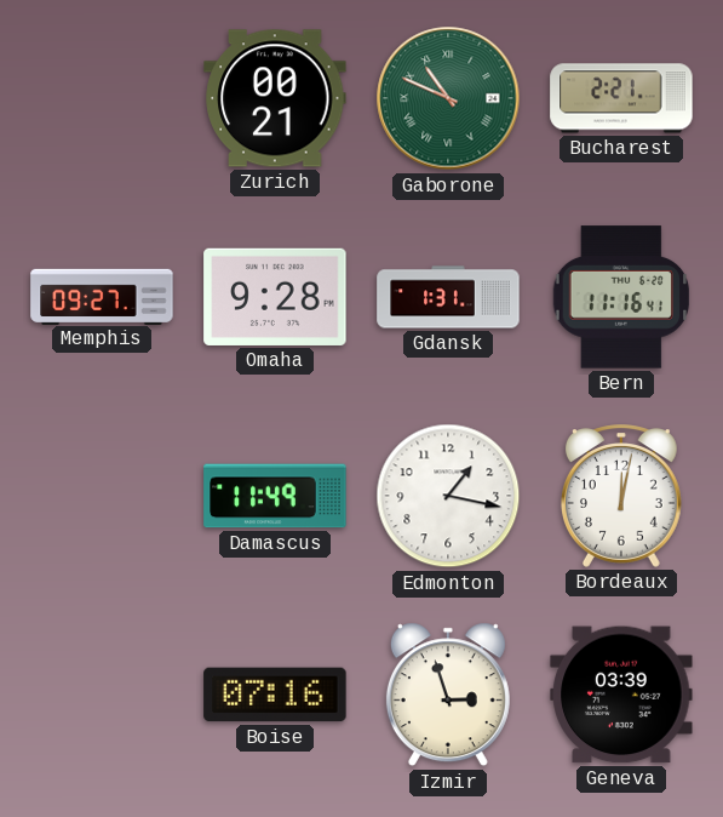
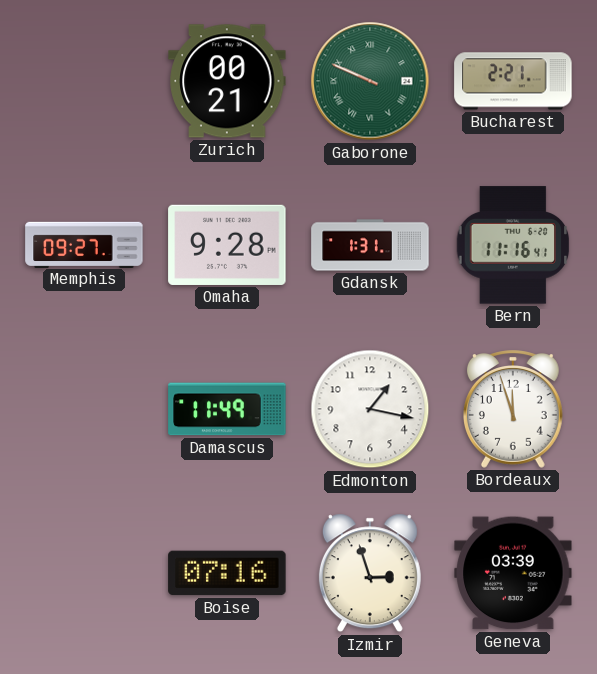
Gaborone: 10:49 -> 9:49
Bordeaux: 12:02 -> 11:57
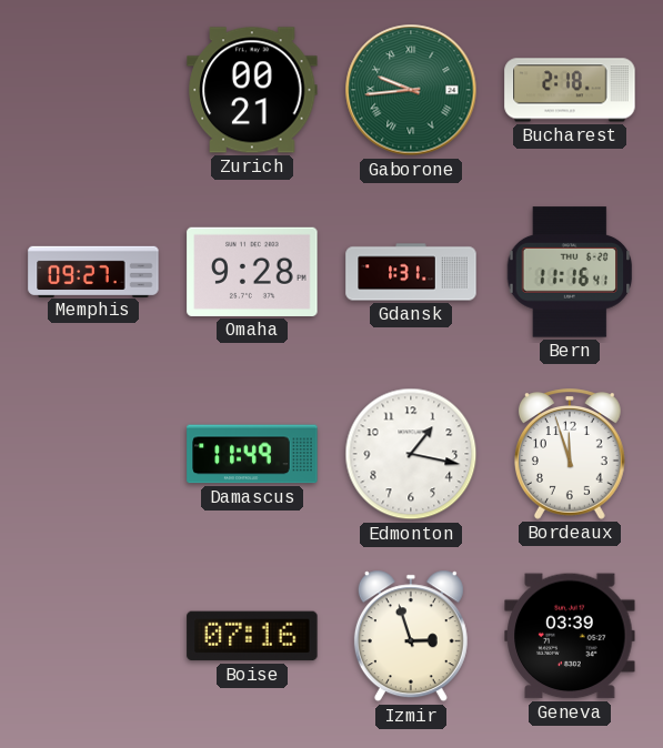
Gaborone: 9:49 -> 9:44
Bucharest: 2:21 -> 2:18
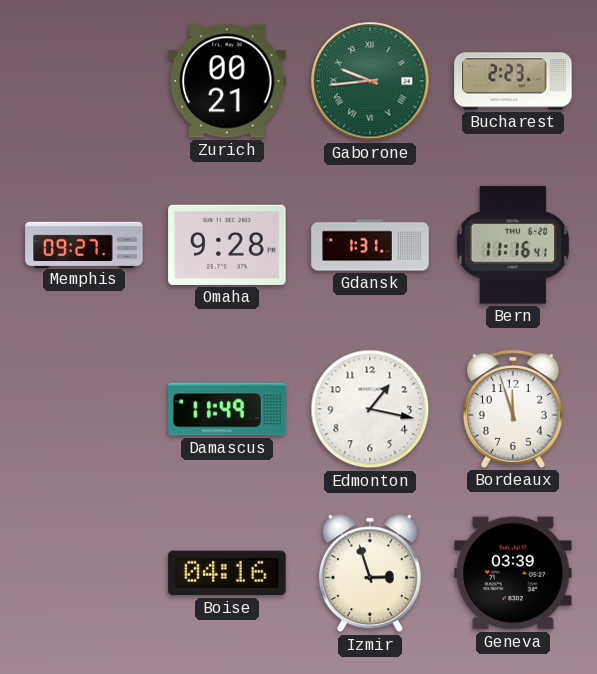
Bucharest: 2:18 -> 2:23
Boise: 07:16 -> 04:16
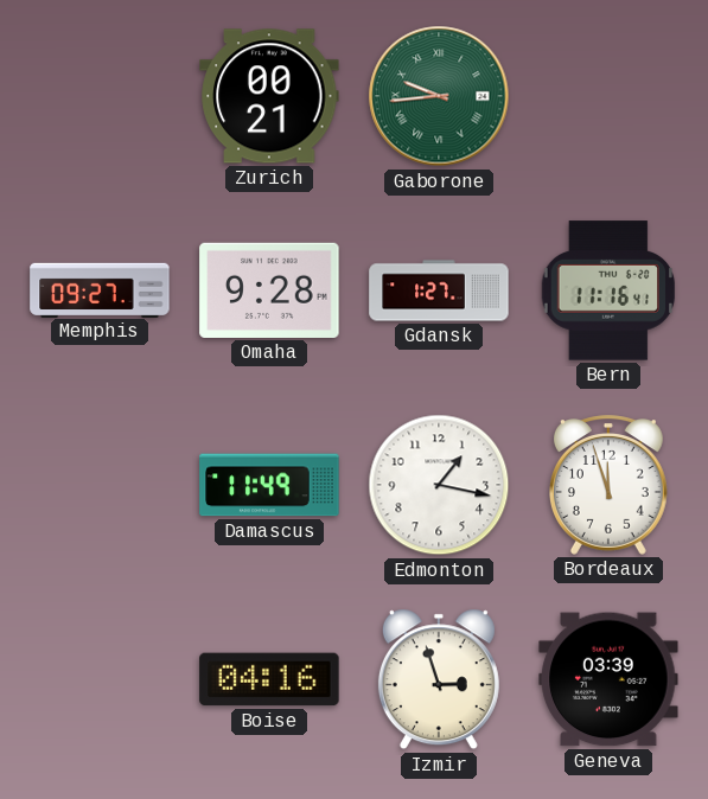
Bucharest: 2:23 -> none
Gdansk: 1:31 -> 1:27
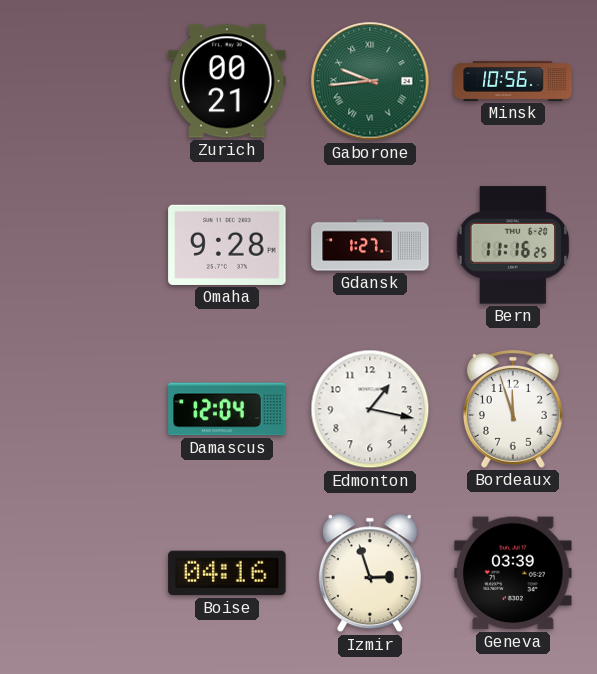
Minsk: none -> 10:56
Memphis: 09:27 -> none
Bern: 11:16:41 -> 11:16:25
Damascus: 11:49 -> 12:04
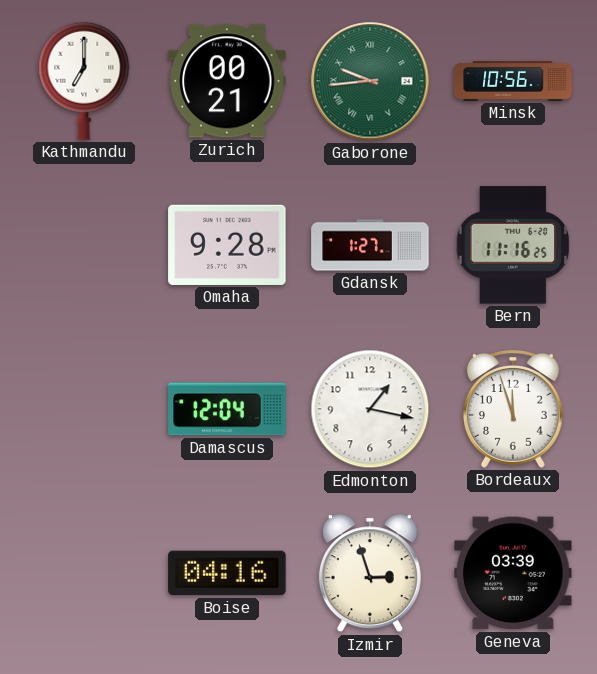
Kathmandu: none -> 7:00
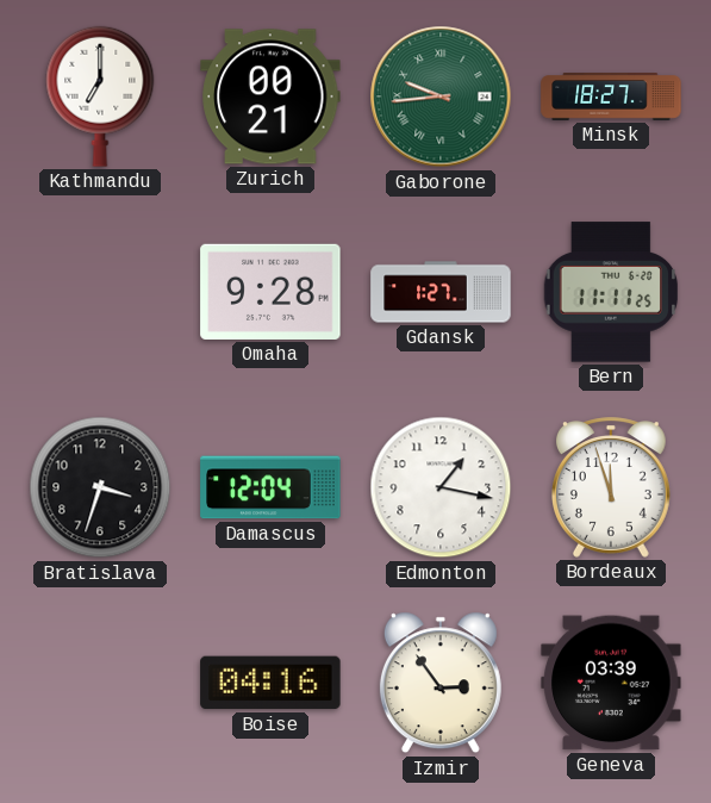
Minsk: 10:56 -> 18:27
Bern: 11:16 -> 11:11
Bratislava: none -> 3:33
Izmir: 2:57 -> 2:54
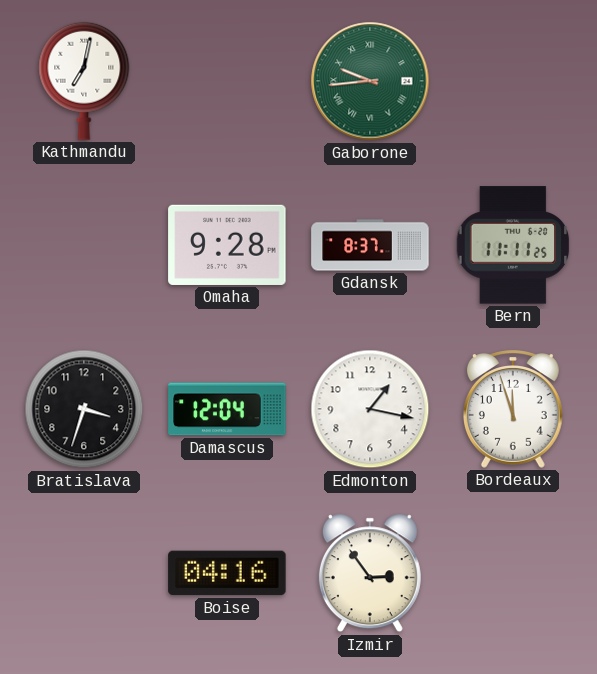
Kathmandu: 7:00 -> 7:02
Zurich: 00:21 -> none
Minsk: 18:27 -> none
Gdansk: 1:27 -> 8:37
Geneva: 03:39 -> none
